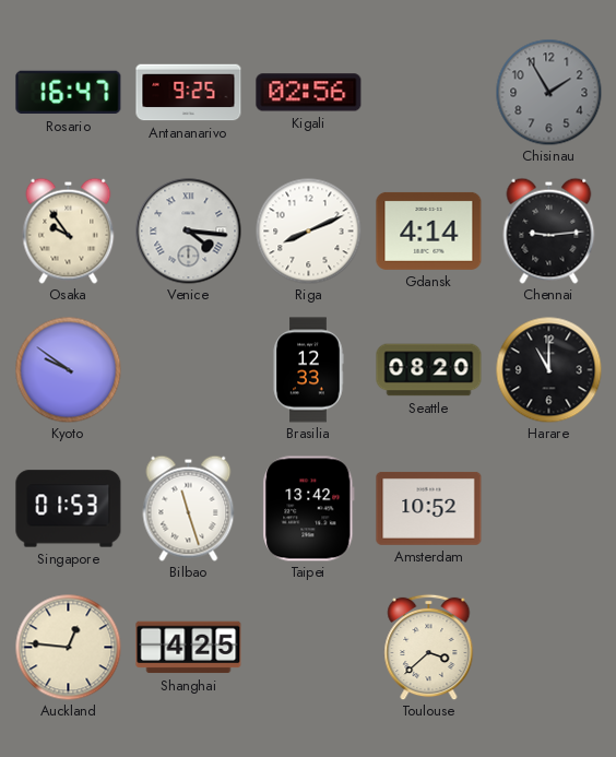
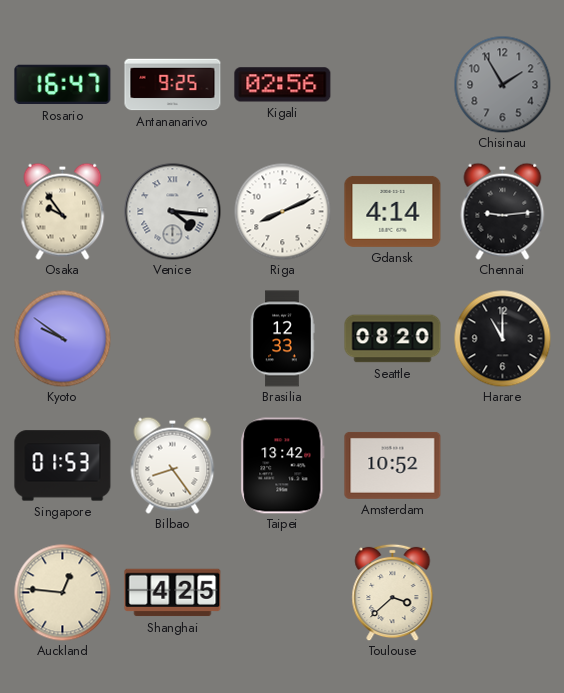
Bilbao: 11:27 -> 8:24
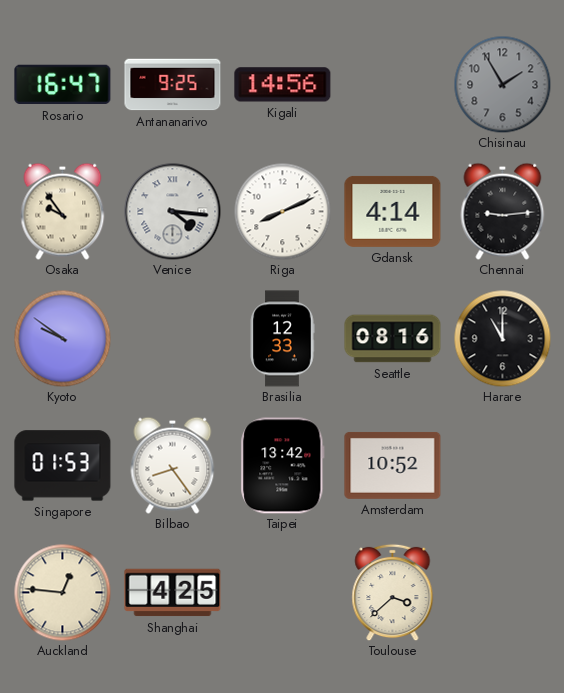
Kigali: 02:56 -> 14:56
Seattle: 08:20 -> 08:16
